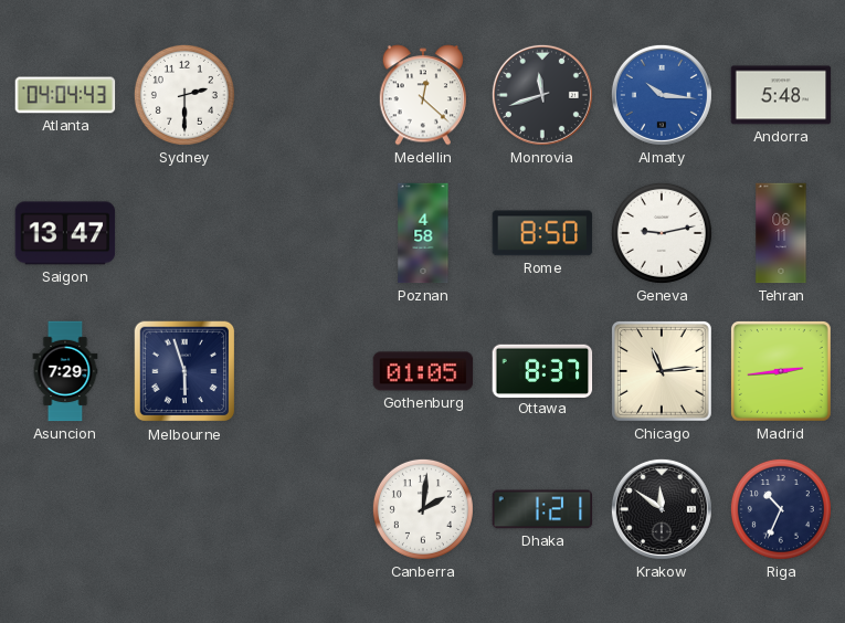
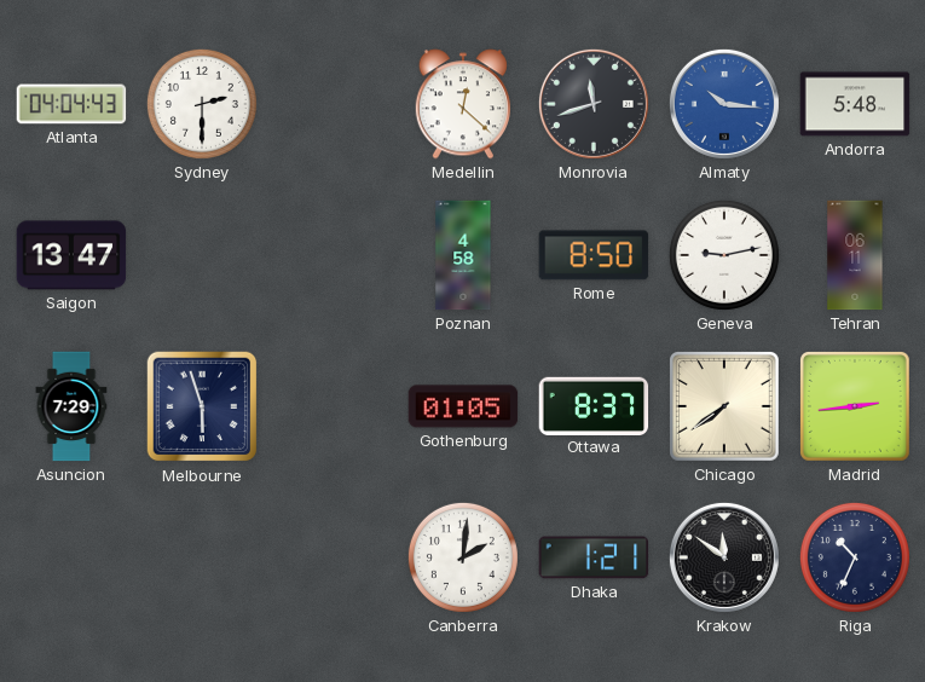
Chicago: 11:14 -> 7:39
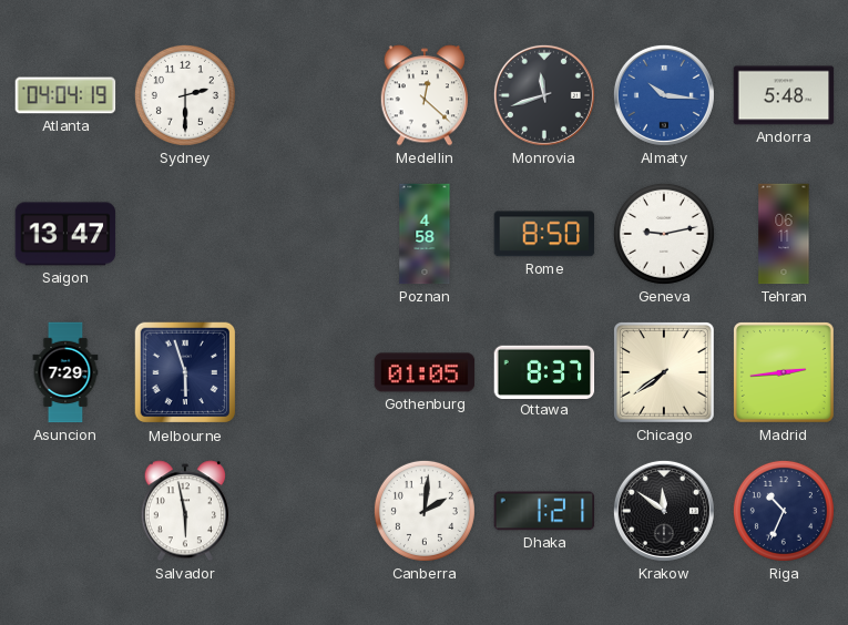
Atlanta: 04:04:43 -> 04:04:19
Salvador: none -> 5:58
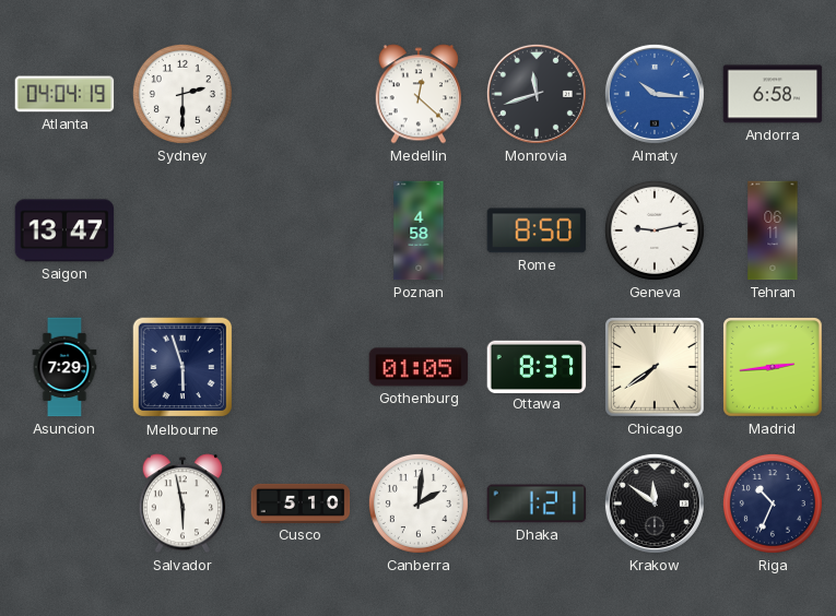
Andorra: 5:48 -> 6:58
Cusco: none -> 5:10
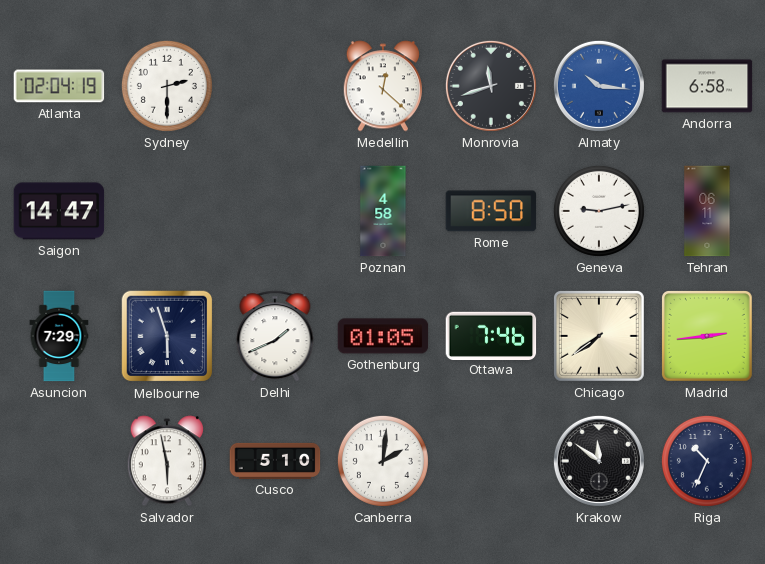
Atlanta: 04:04 -> 02:04
Saigon: 13:47 -> 14:47
Delhi: none -> 1:41
Ottawa: 8:37 -> 7:46
Dhaka: 1:21 -> none
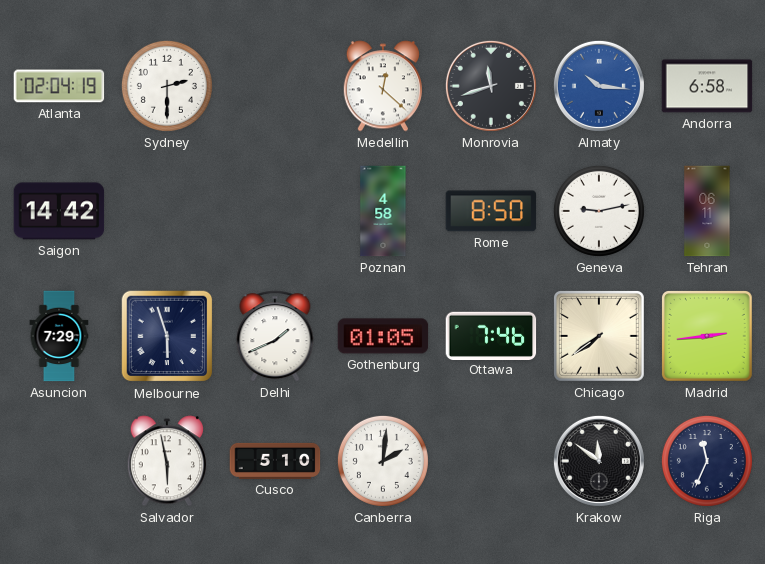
Saigon: 14:47 -> 14:42
Riga: 10:34 -> 11:34
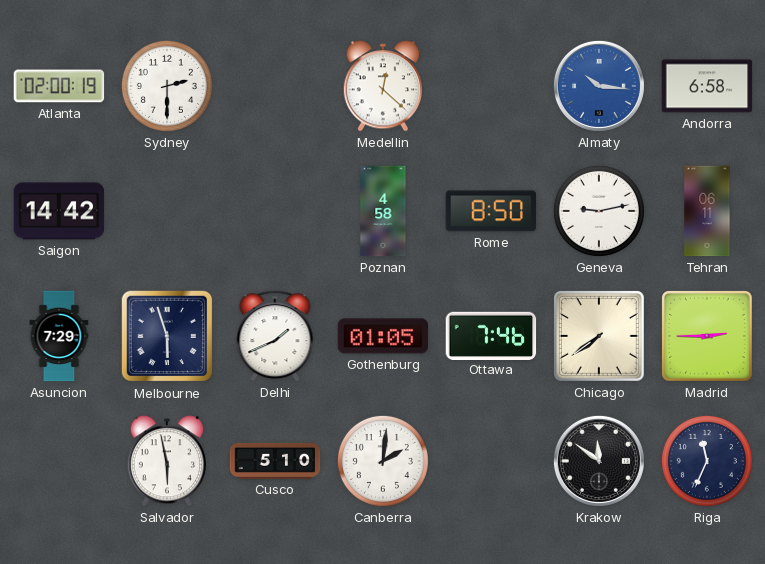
Atlanta: 02:04 -> 02:00
Monrovia: 11:42 -> none
Madrid: 2:44 -> 2:45
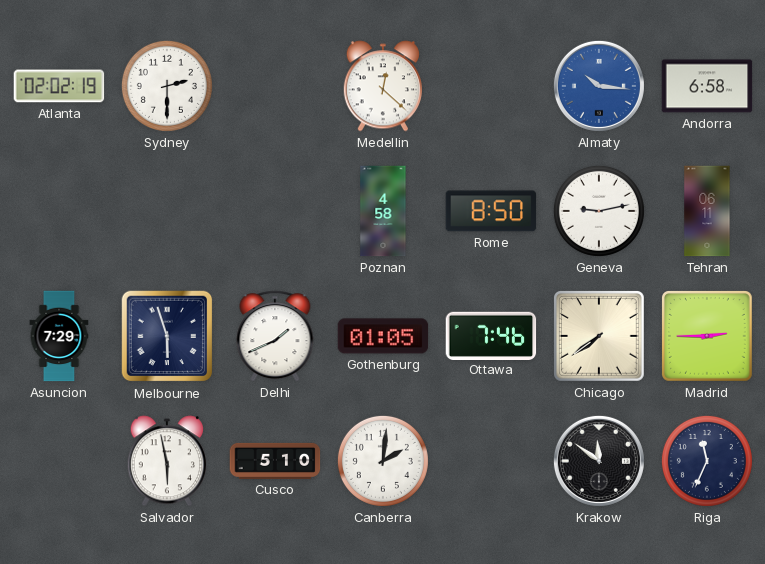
Atlanta: 02:00 -> 02:02
Saigon: 14:42 -> none
